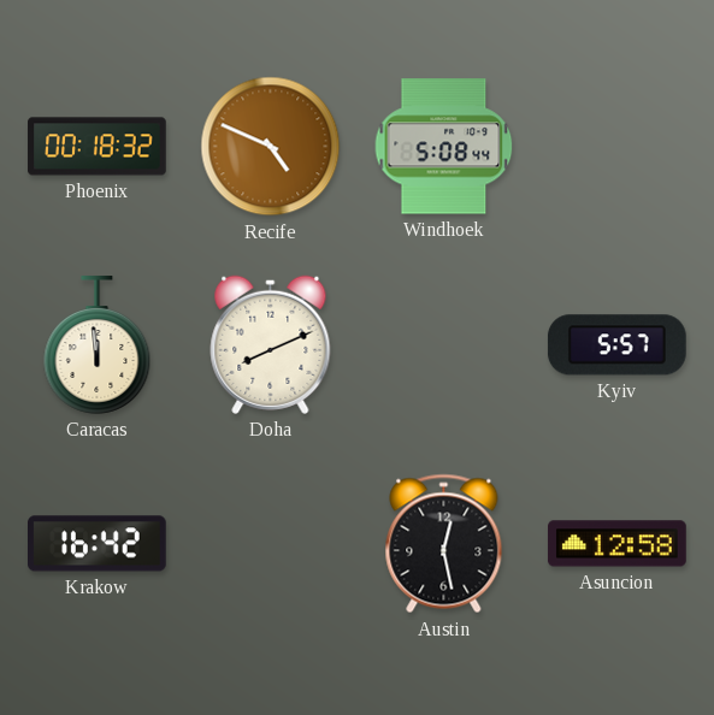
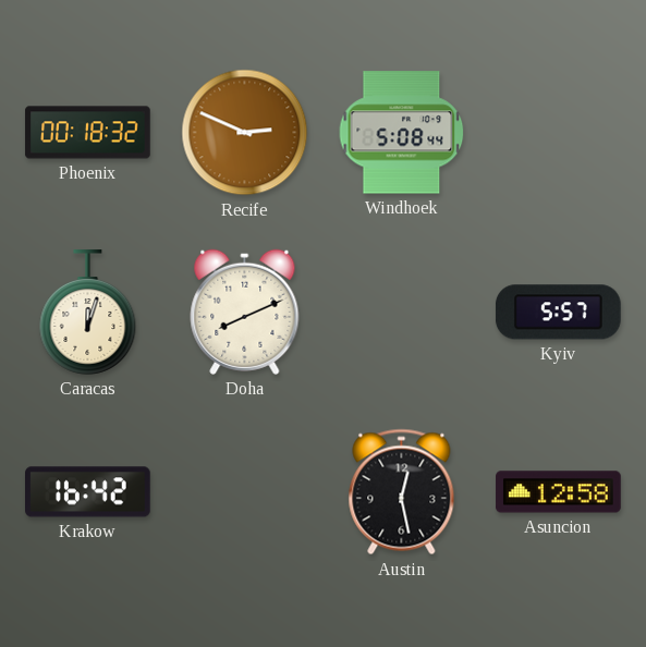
Recife: 4:49 -> 2:49
Caracas: 11:59 -> 12:03
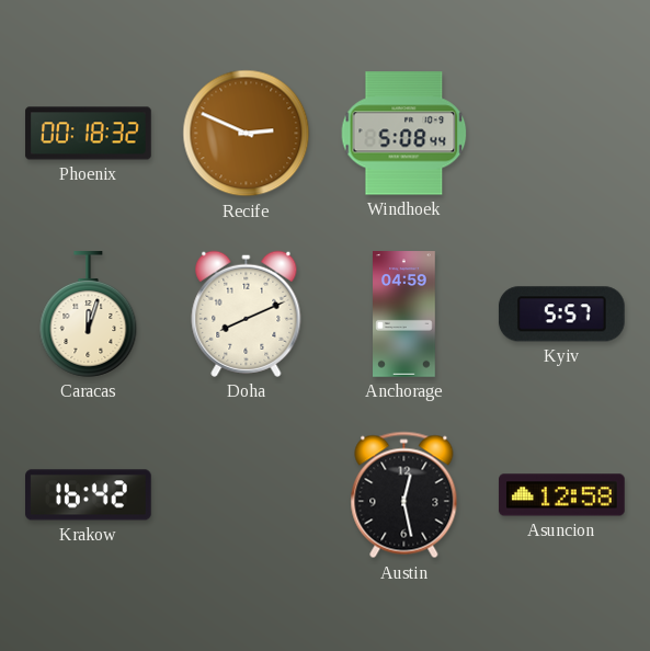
Anchorage: none -> 04:59
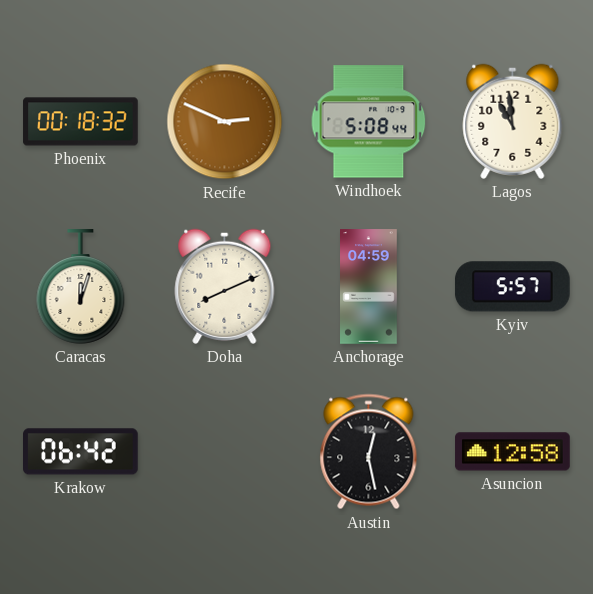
Lagos: none -> 10:59
Krakow: 16:42 -> 06:42
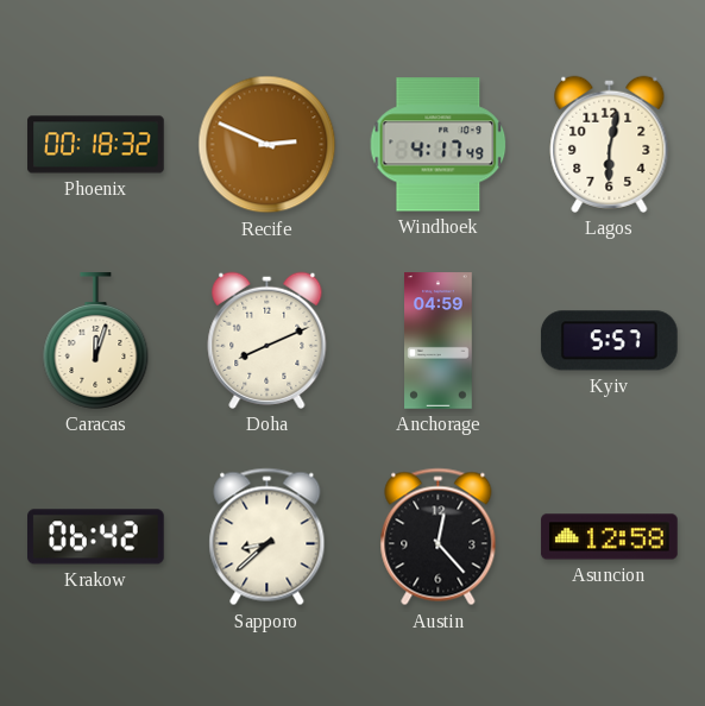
Windhoek: 5:08 -> 4:17
Lagos: 10:59 -> 6:02
Sapporo: none -> 8:38
Austin: 12:28 -> 12:23
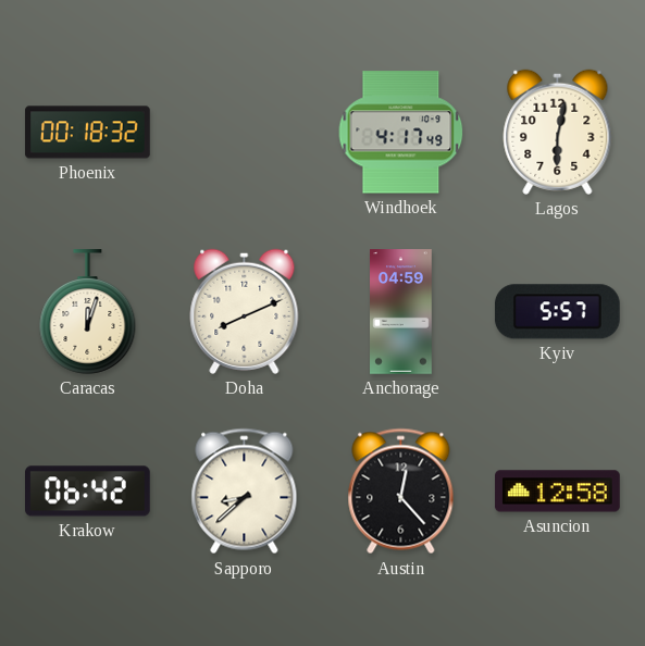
Recife: 2:49 -> none
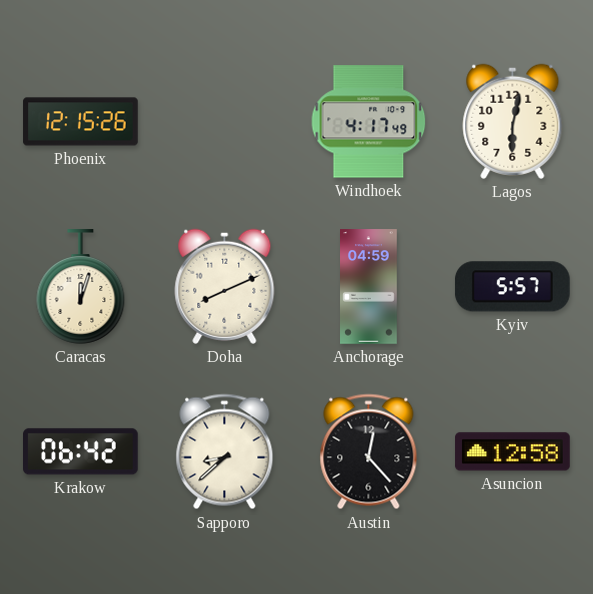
Phoenix: 00:18 -> 12:15
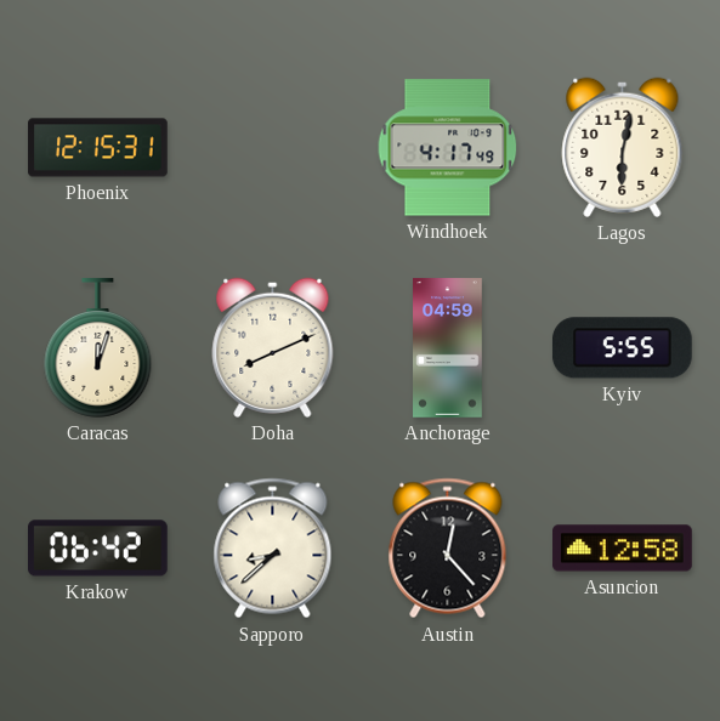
Phoenix: 12:15:26 -> 12:15:31
Kyiv: 5:57 -> 5:55
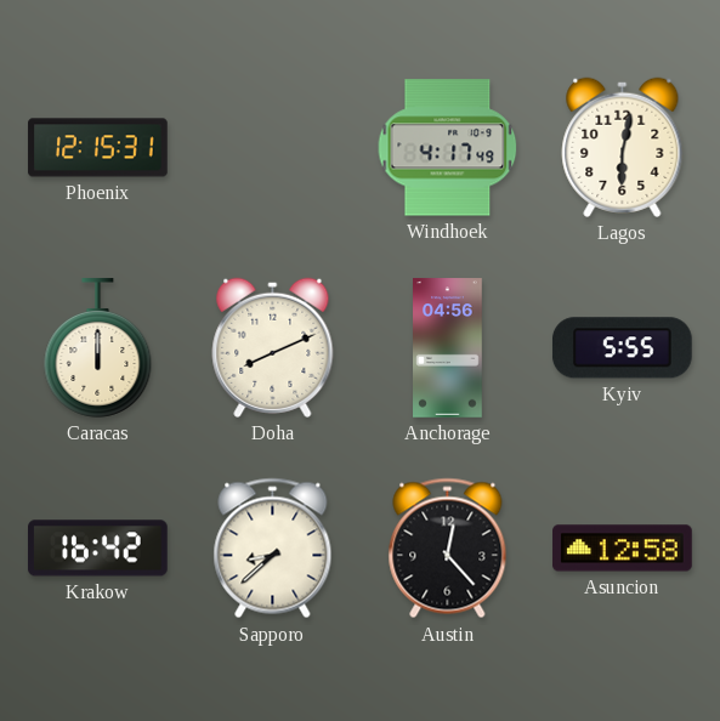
Caracas: 12:03 -> 12:00
Anchorage: 04:59 -> 04:56
Krakow: 06:42 -> 16:42
